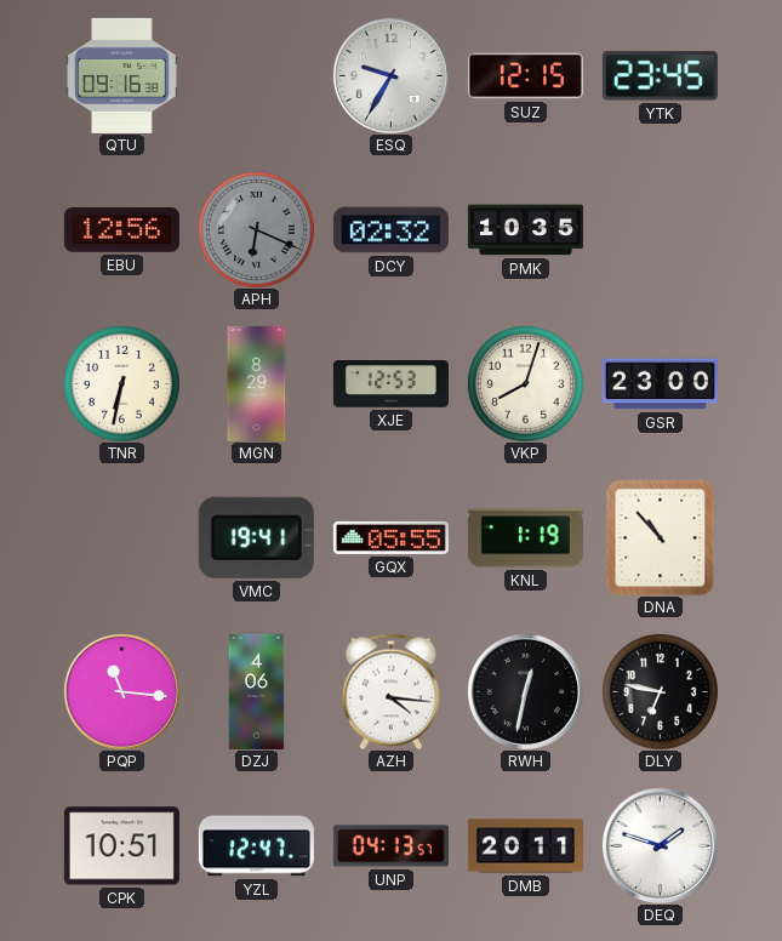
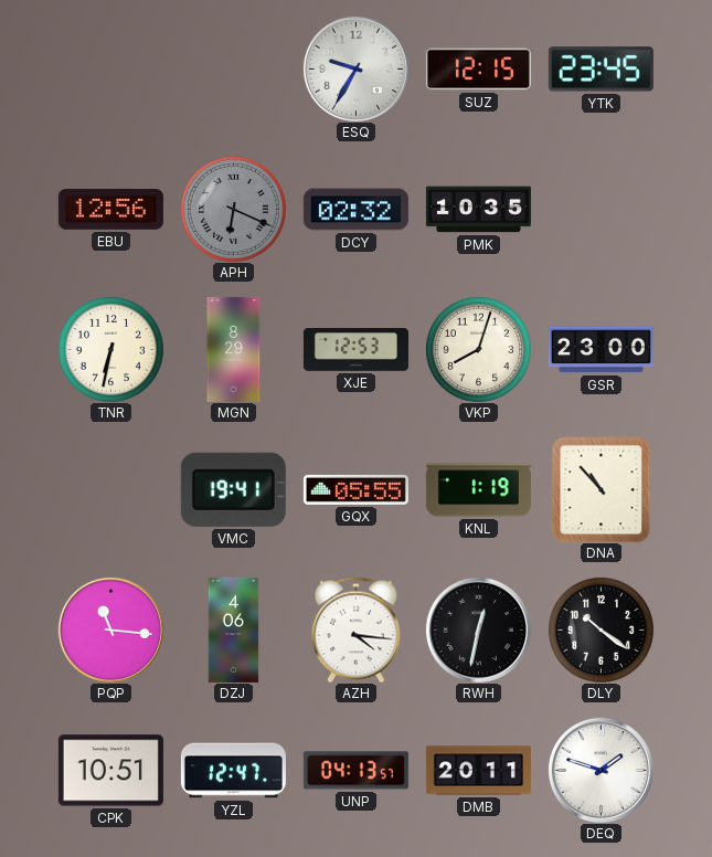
QTU: 09:16 -> none
DLY: 6:47 -> 10:21
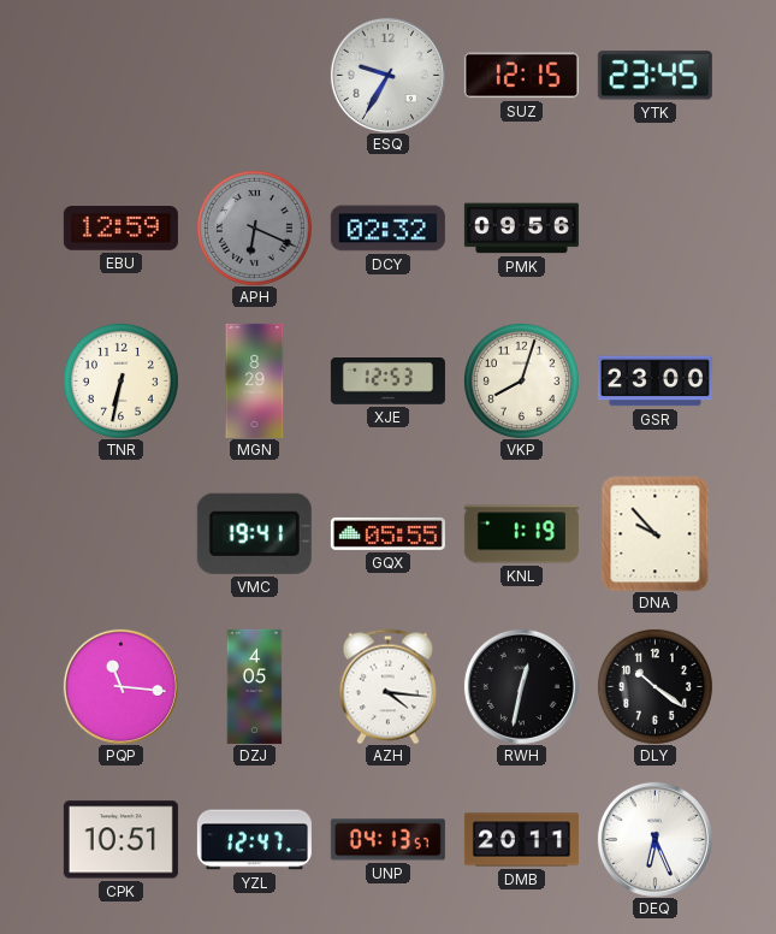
EBU: 12:56 -> 12:59
PMK: 10:35 -> 09:56
DNA: 10:53 -> 9:53
DZJ: 4:06 -> 4:05
DEQ: 1:48 -> 6:26
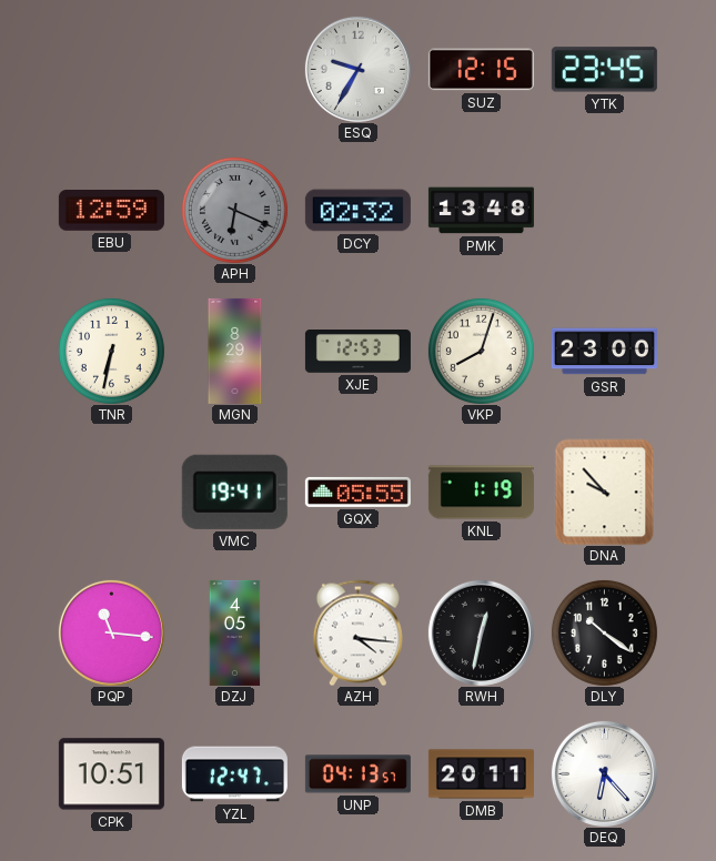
PMK: 09:56 -> 13:48
DEQ: 6:26 -> 6:23
